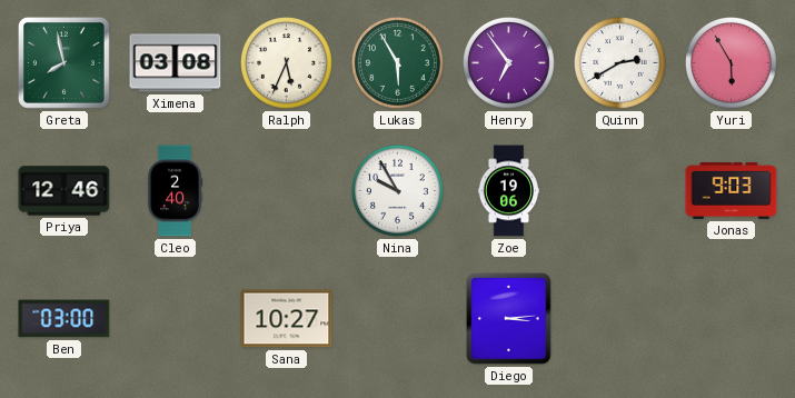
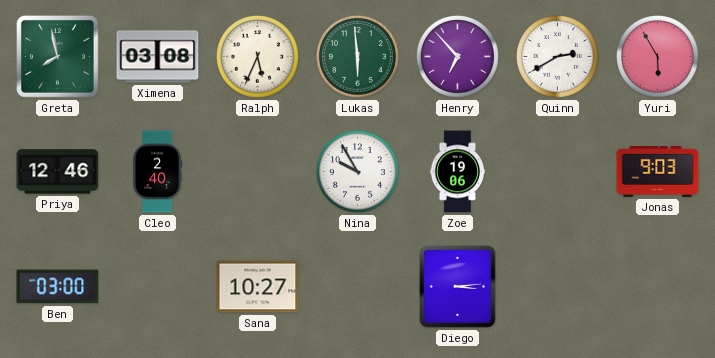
Lukas: 5:55 -> 5:59
Henry: 6:54 -> 6:53
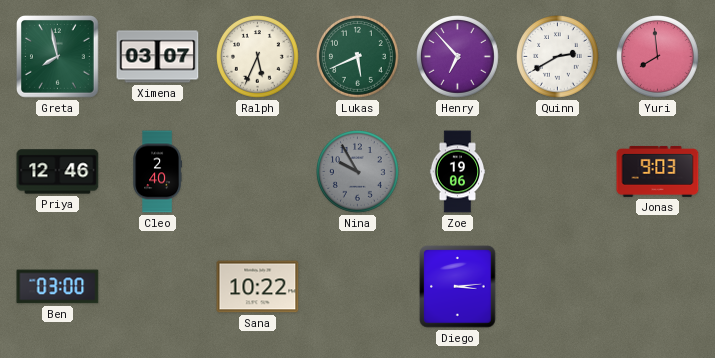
Ximena: 03:08 -> 03:07
Lukas: 5:59 -> 5:41
Yuri: 5:55 -> 7:59
Nina dial: white -> grey
Sana: 10:27 -> 10:22
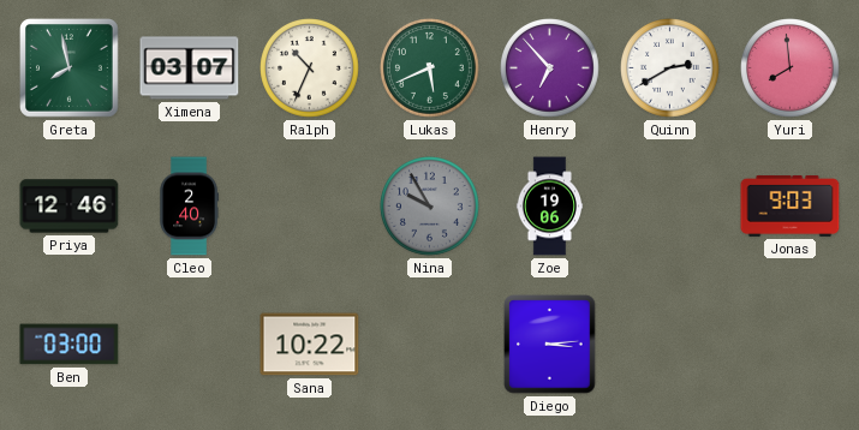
Ralph: 5:34 -> 10:34
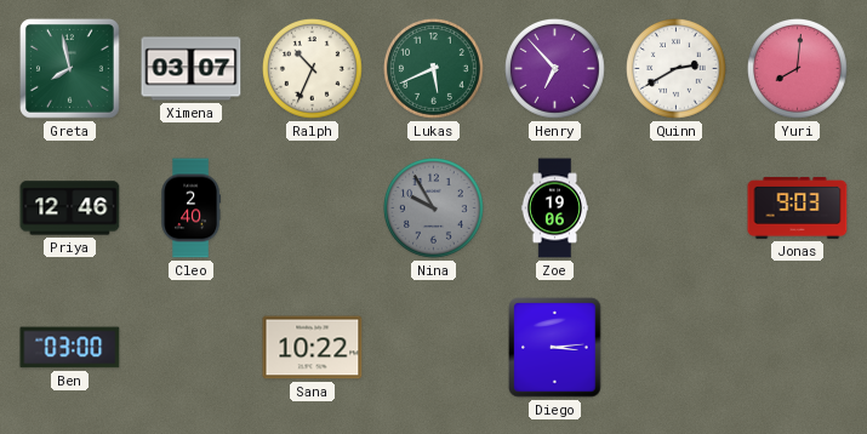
Yuri: 7:59 -> 8:01
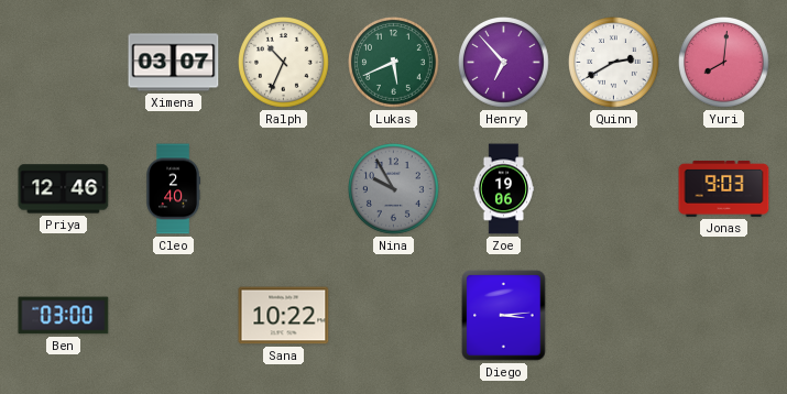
Greta: 7:58 -> none
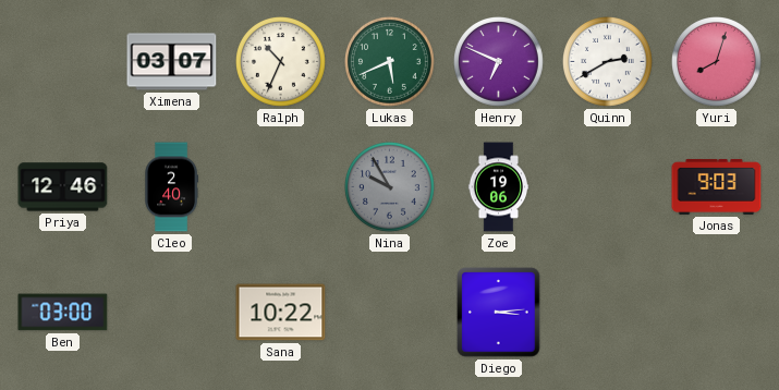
Henry: 6:53 -> 6:49
Yuri: 8:01 -> 8:03
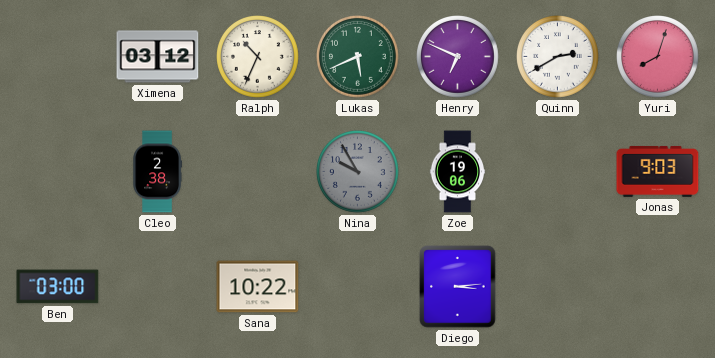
Ximena: 03:07 -> 03:12
Priya: 12:46 -> none
Cleo: 2:40 -> 2:38
